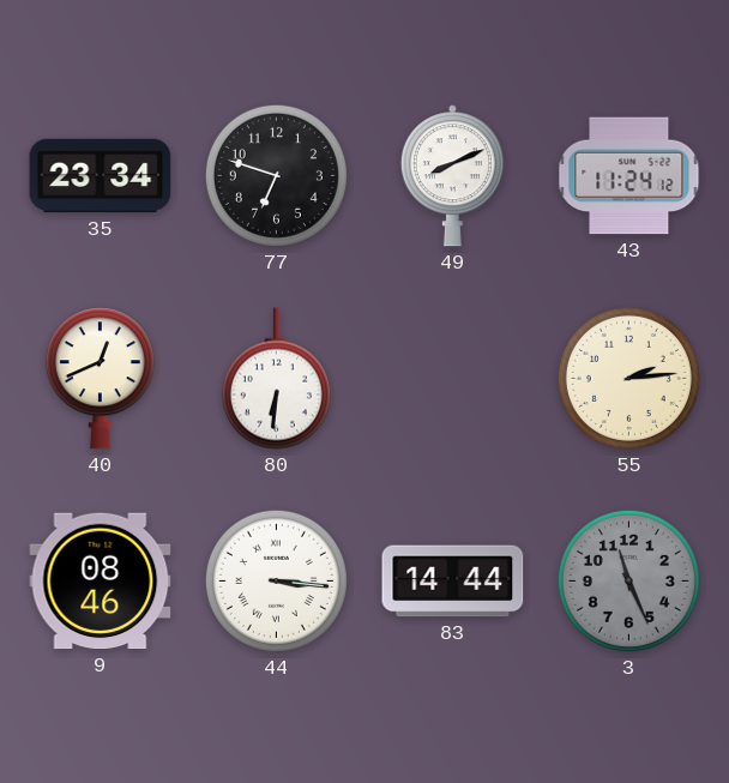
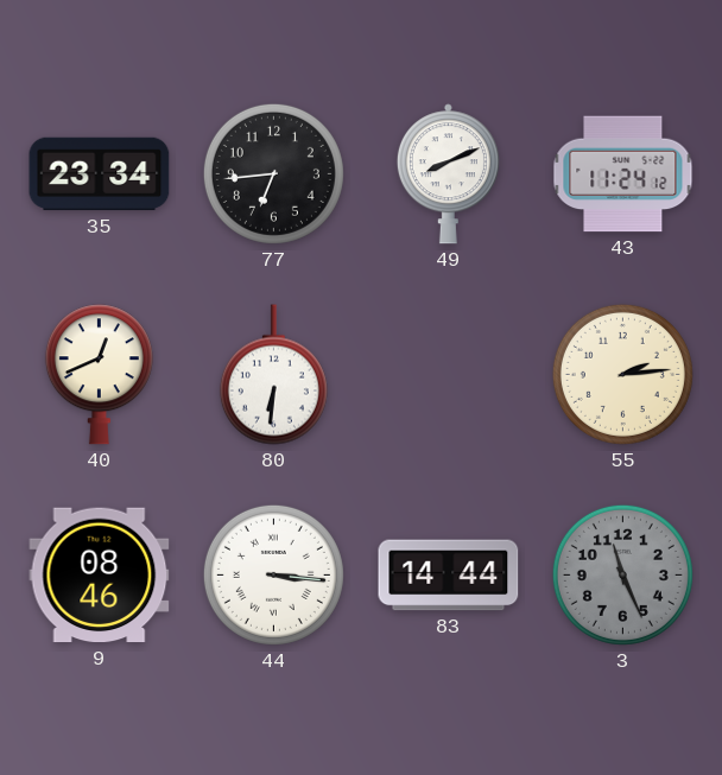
77: 6:48 -> 6:44
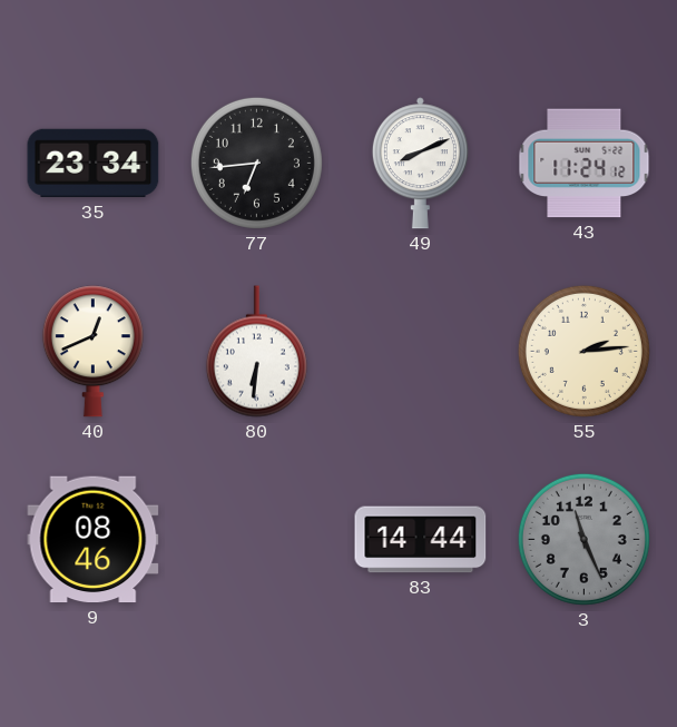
44: 3:16 -> none
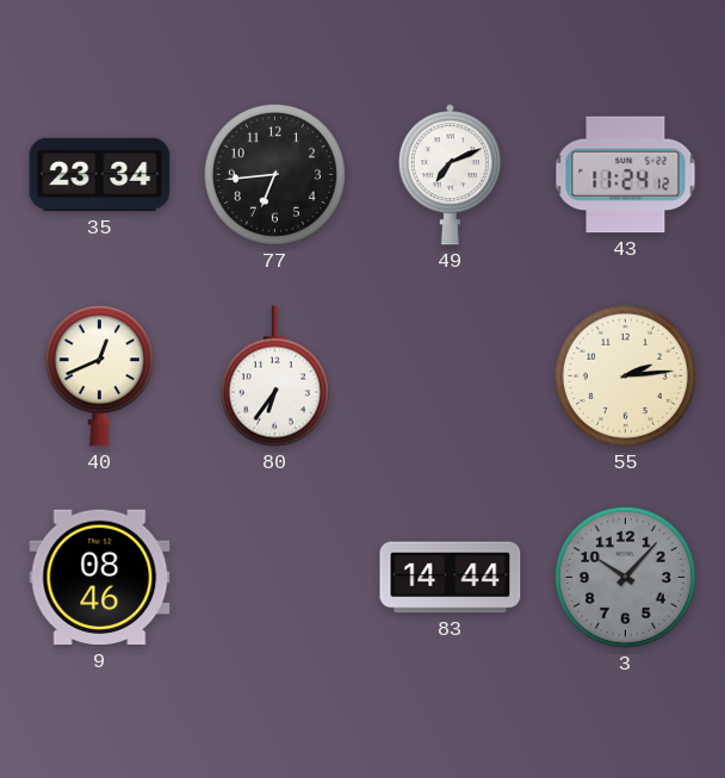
49: 8:11 -> 7:11
80: 6:31 -> 6:36
3: 11:26 -> 10:07
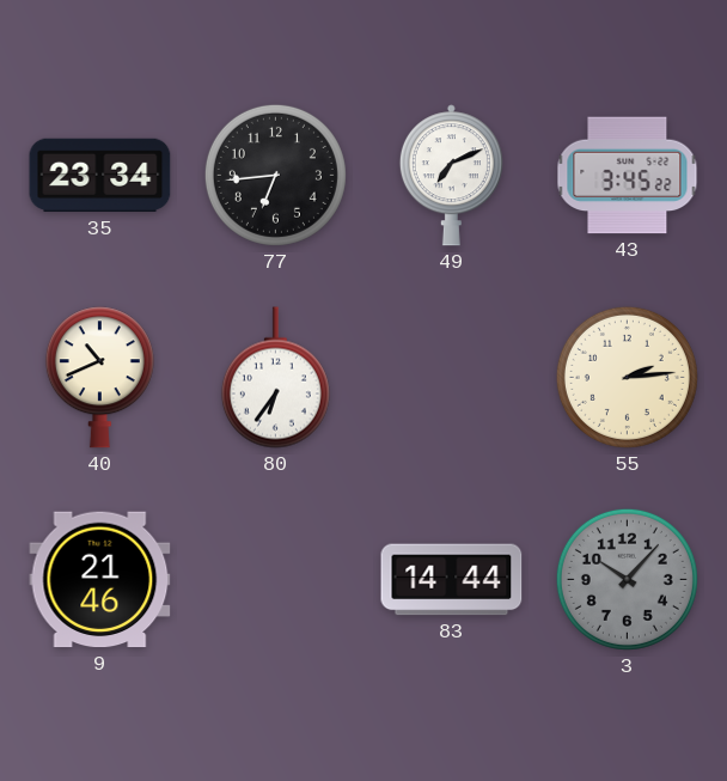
43: 11:24 -> 3:45
40: 12:41 -> 10:41
9: 08:46 -> 21:46
